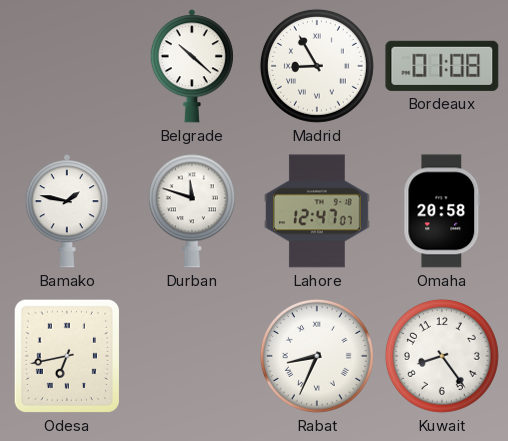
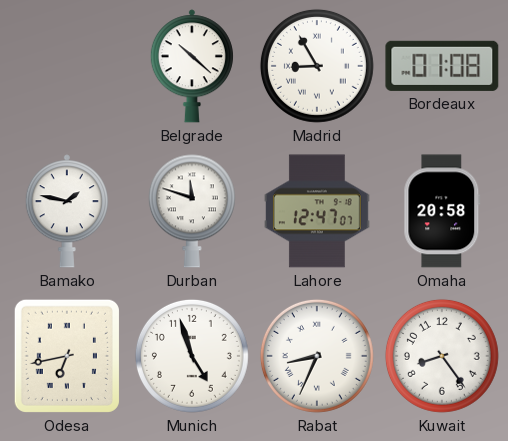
Munich: none -> 4:57
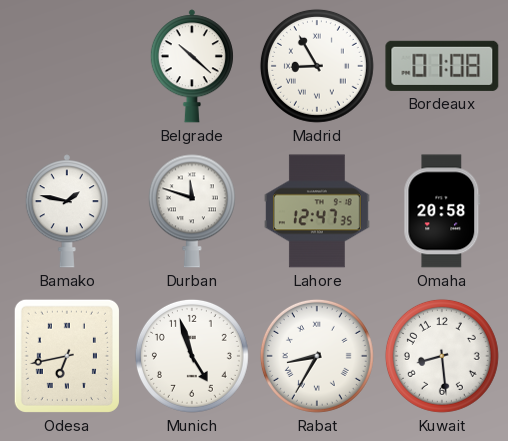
Lahore: 12:47:07 -> 12:47:35
Rabat: 8:34 -> 8:35
Kuwait: 8:24 -> 8:29
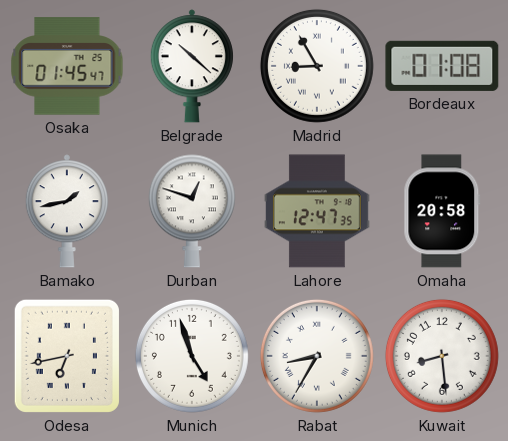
Osaka: none -> 01:45
Bamako: 1:47 -> 1:43
Durban: 11:48 -> 12:48
